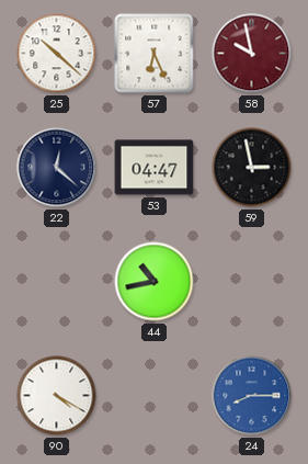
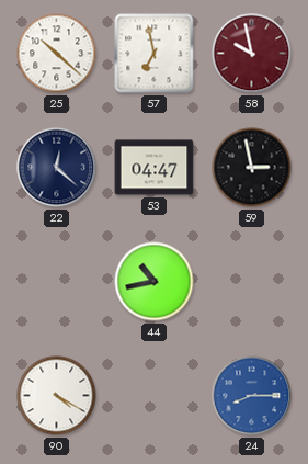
57: 6:26 -> 6:58
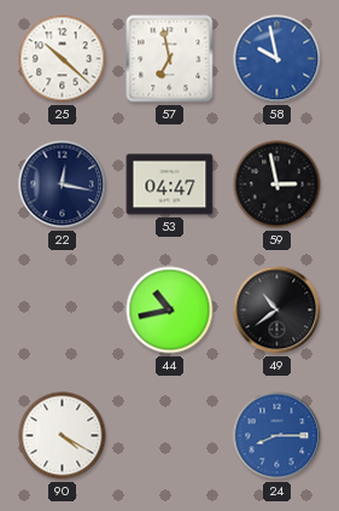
58 dial: burgundy -> blue
22: 12:22 -> 12:17
49: none -> 10:39
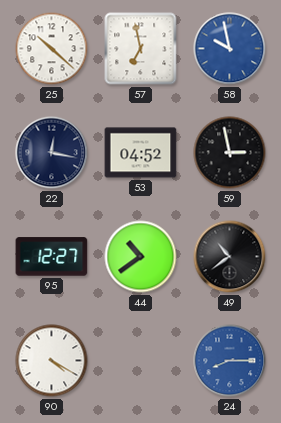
53: 04:47 -> 04:52
95: none -> 12:27
44: 10:43 -> 10:39
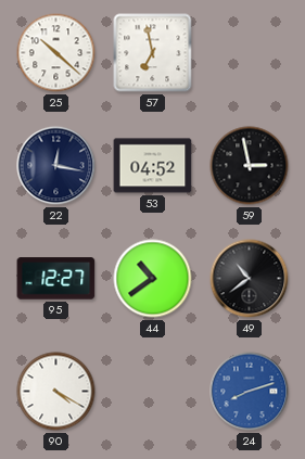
58: 9:58 -> none
24: 8:15 -> 8:12
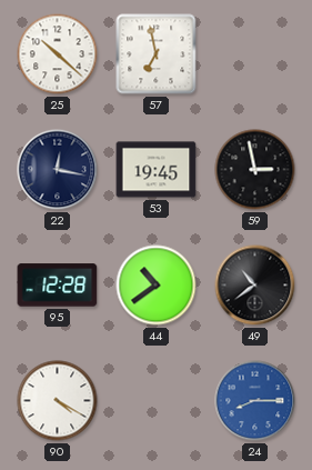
53: 04:52 -> 19:45
95: 12:27 -> 12:28
24: 8:12 -> 8:15
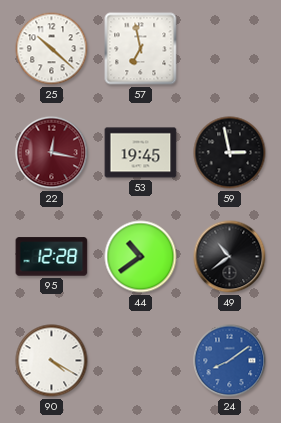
22 dial: navy -> burgundy
24: 8:15 -> 8:09
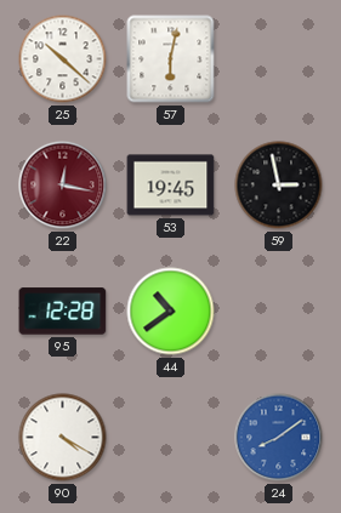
57: 6:58 -> 6:02
49: 10:39 -> none
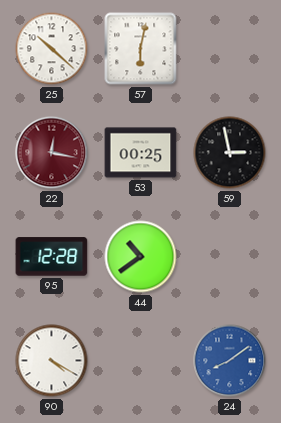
53: 19:45 -> 00:25
